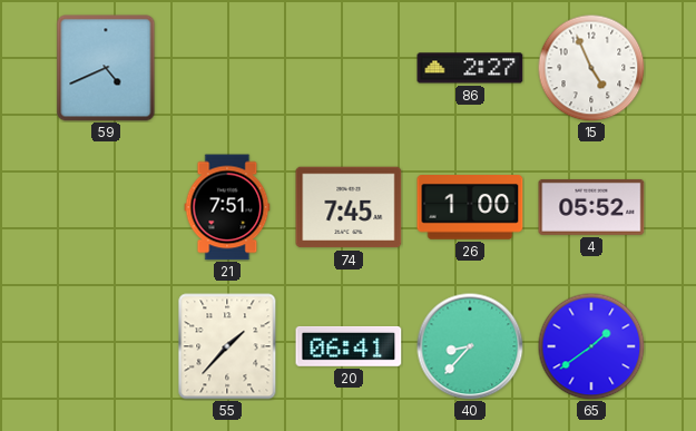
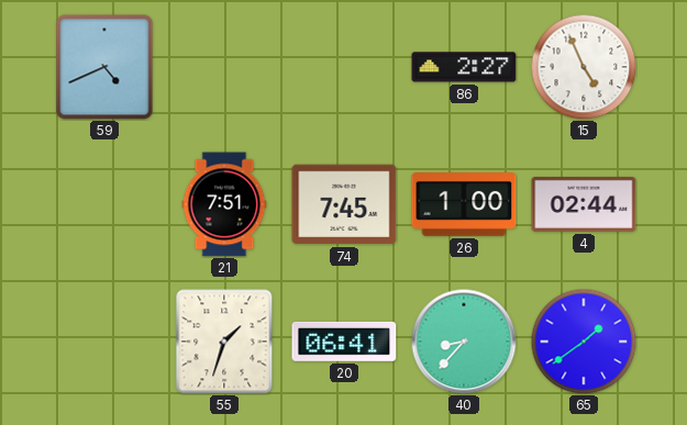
4: 05:52 -> 02:44
55: 1:37 -> 1:33
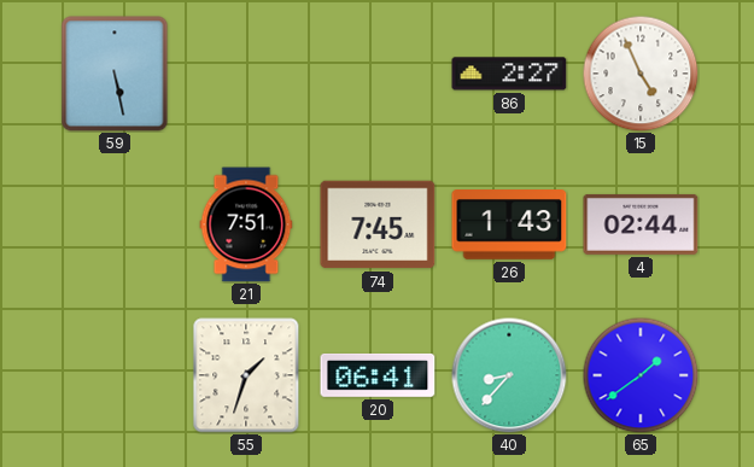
59: 4:41 -> 5:28
26: 1:00 -> 1:43
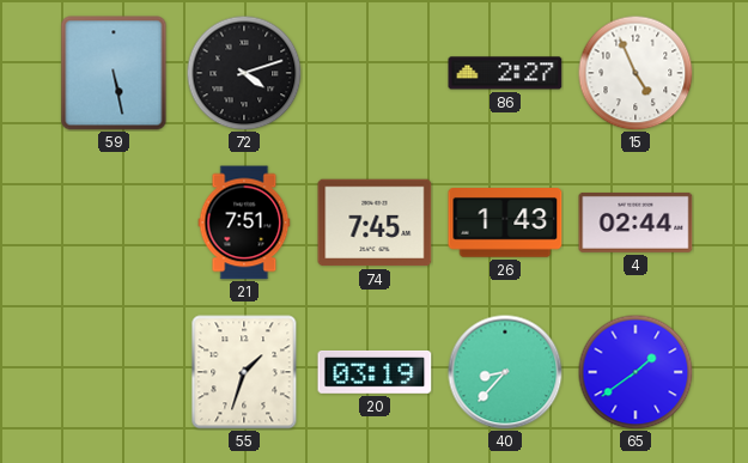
72: none -> 4:12
20: 06:41 -> 03:19
